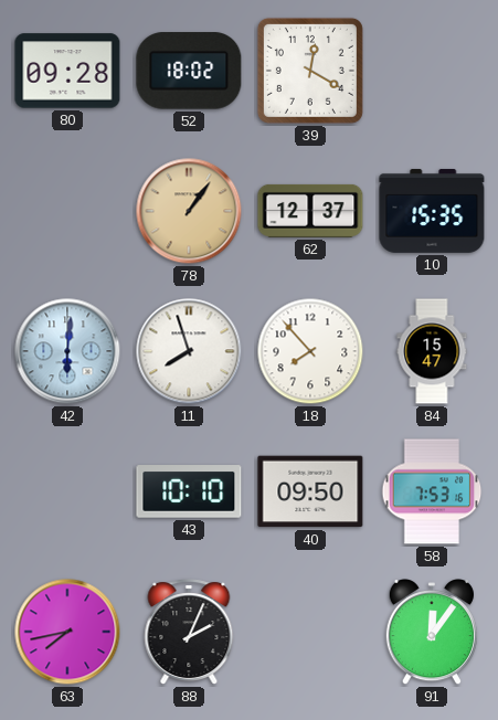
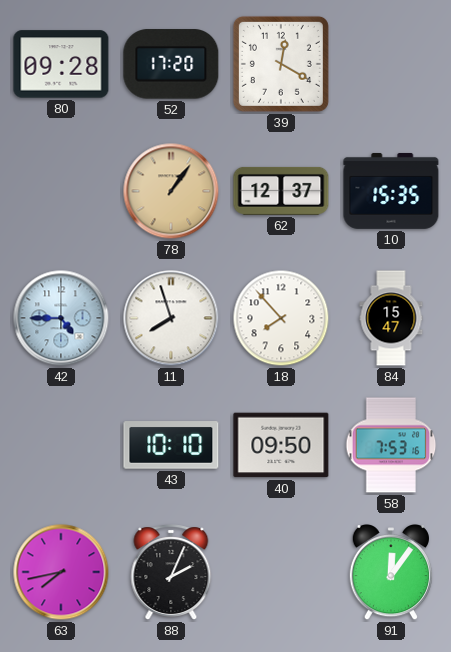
52: 18:02 -> 17:20
42: 6:01 -> 4:45
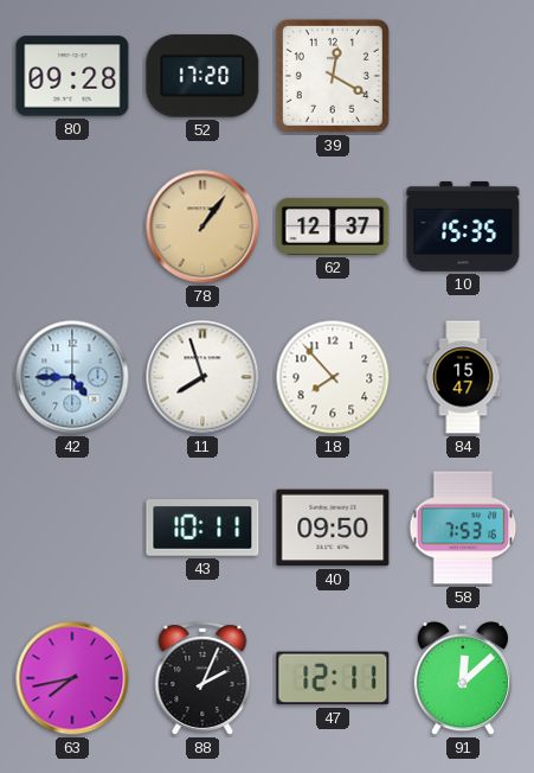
43: 10:10 -> 10:11
47: none -> 12:11
91: 12:06 -> 12:08
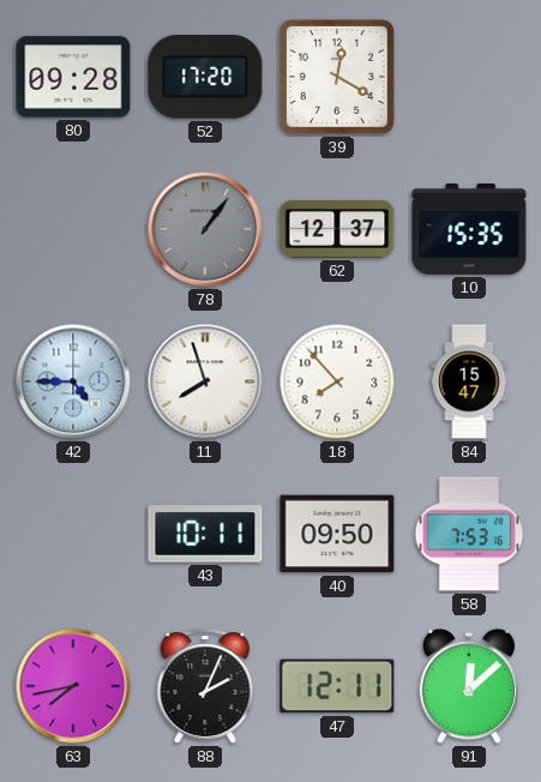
78 dial: champagne -> grey
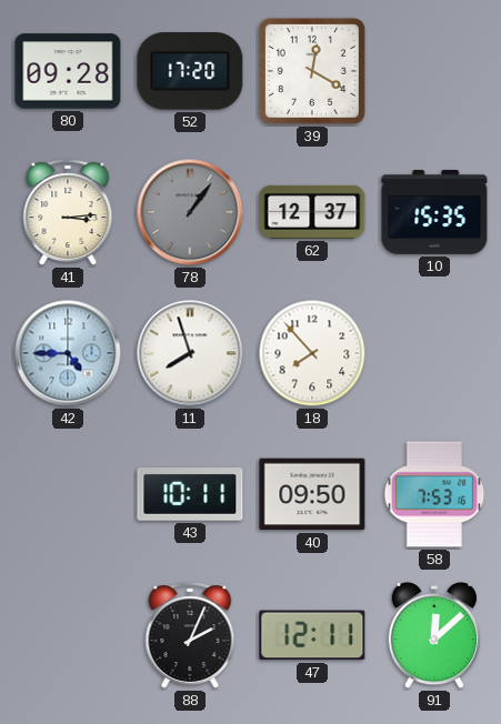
41: none -> 3:14
84: 15:47 -> none
63: 7:43 -> none
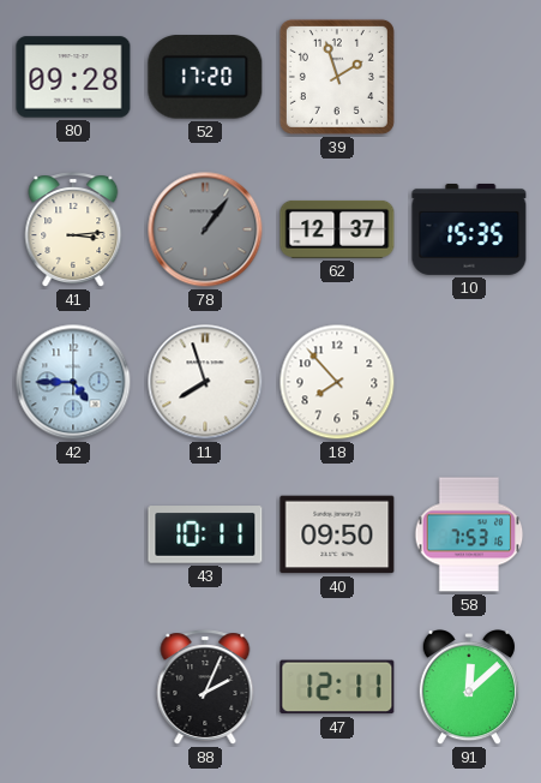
39: 12:20 -> 1:57
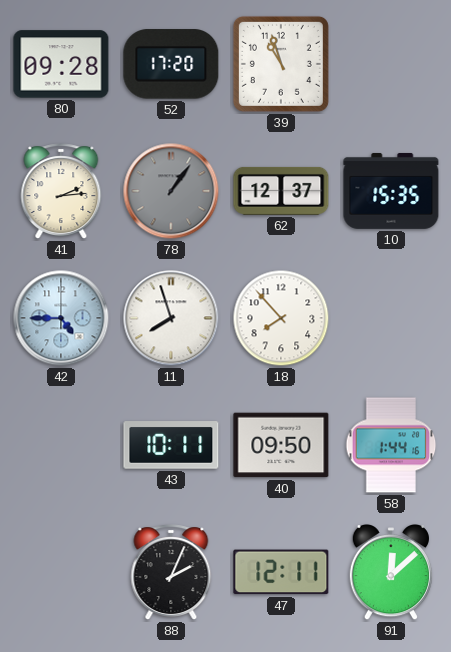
39: 1:57 -> 10:57
41: 3:14 -> 2:14
58: 7:53 -> 1:44
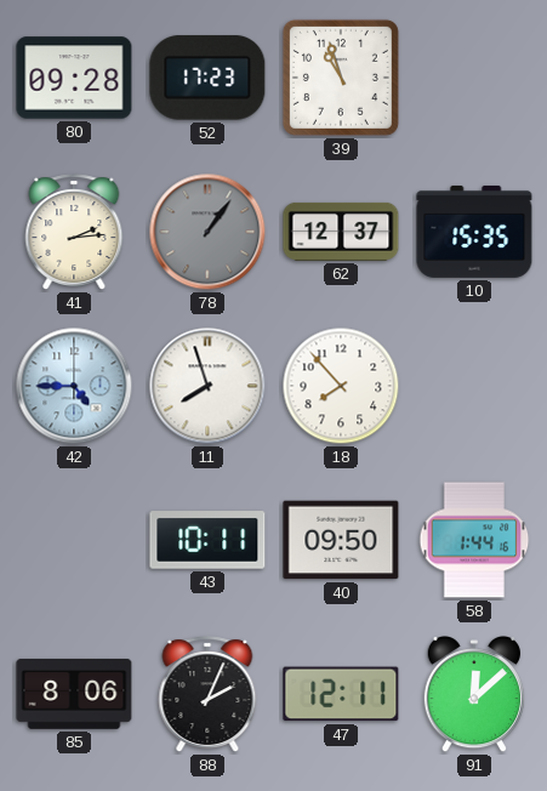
52: 17:20 -> 17:23
85: none -> 8:06
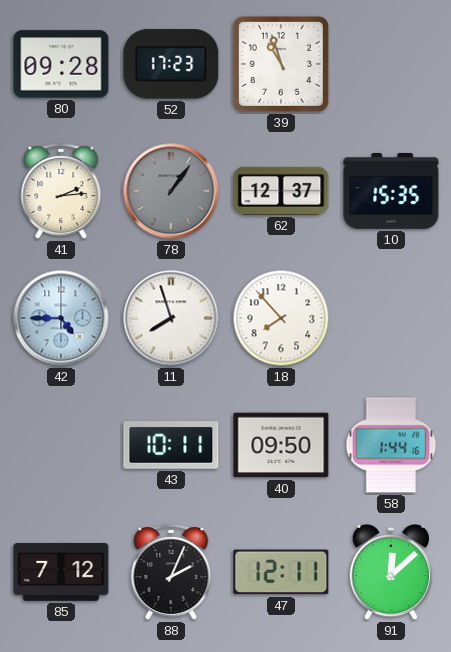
85: 8:06 -> 7:12
